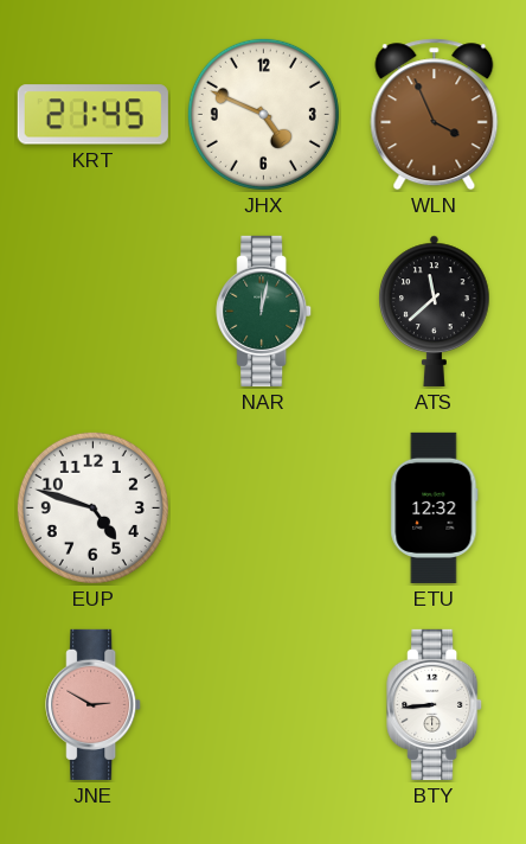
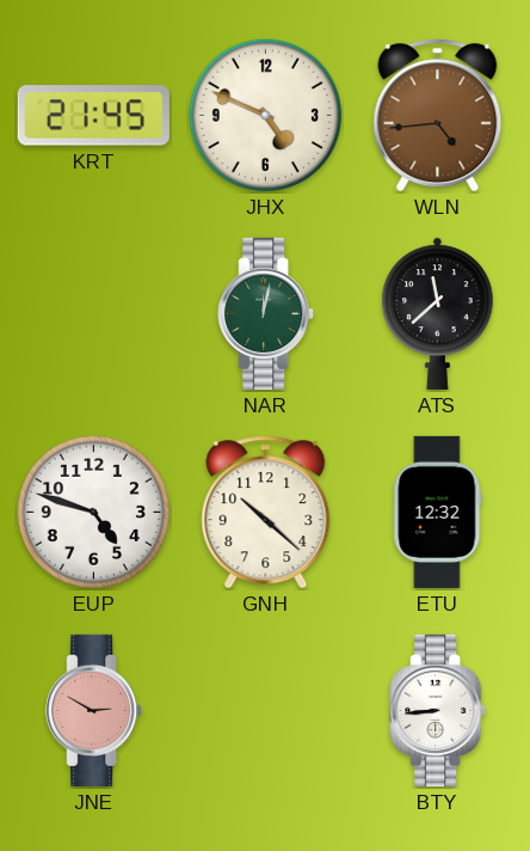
WLN: 3:56 -> 4:44
GNH: none -> 10:22
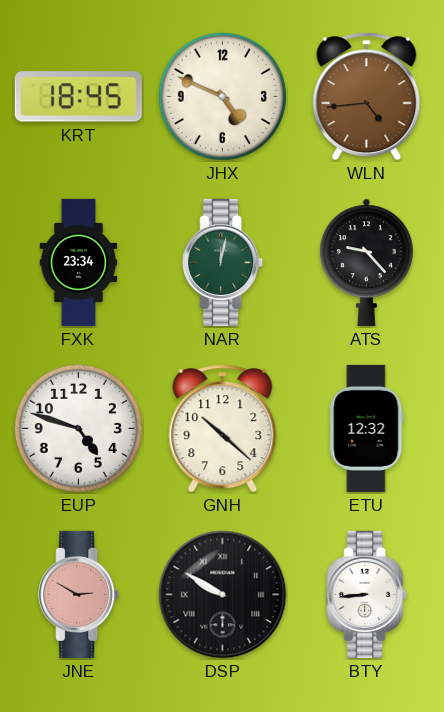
KRT: 21:45 -> 18:45
FXK: none -> 23:34
ATS: 11:38 -> 9:23
DSP: none -> 9:50
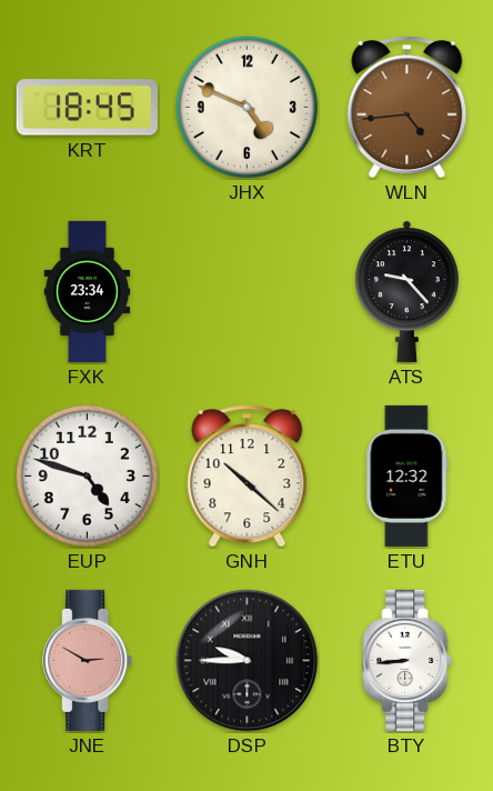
NAR: 12:02 -> none
DSP: 9:50 -> 9:45
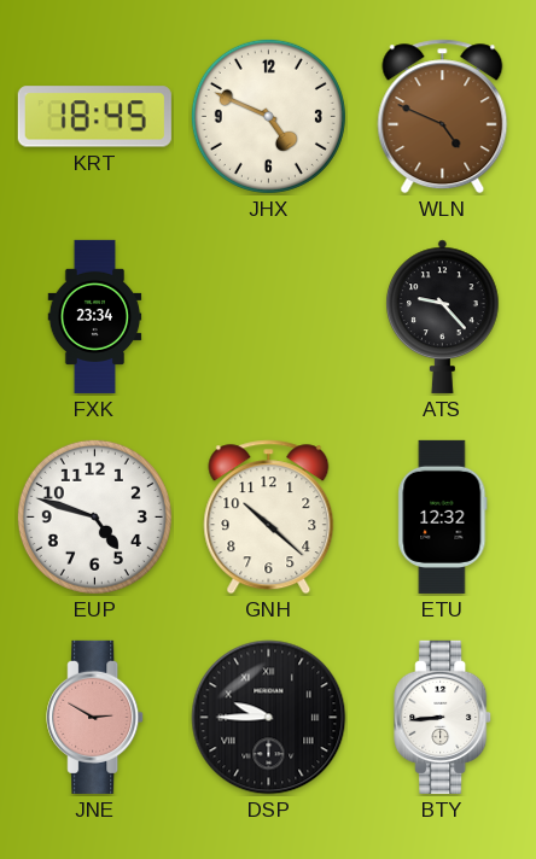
WLN: 4:44 -> 4:49
